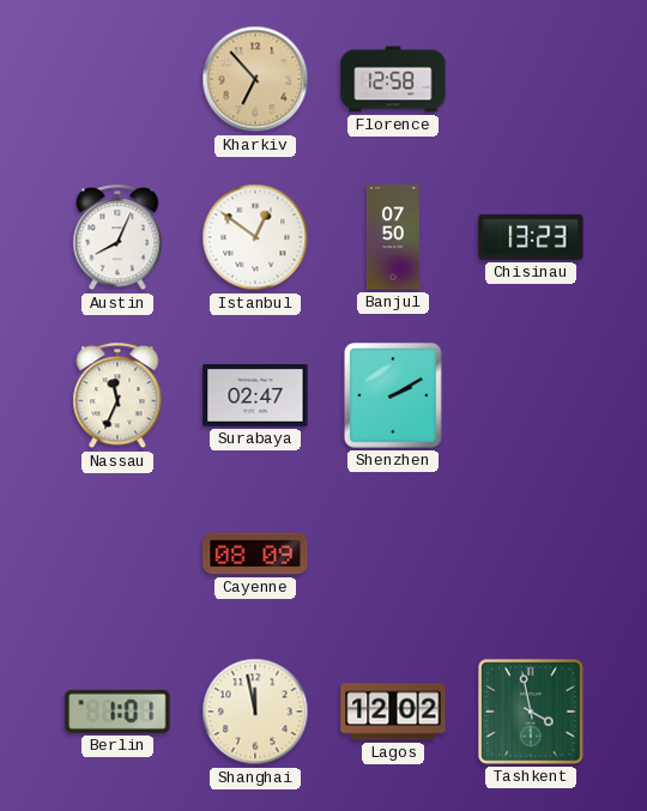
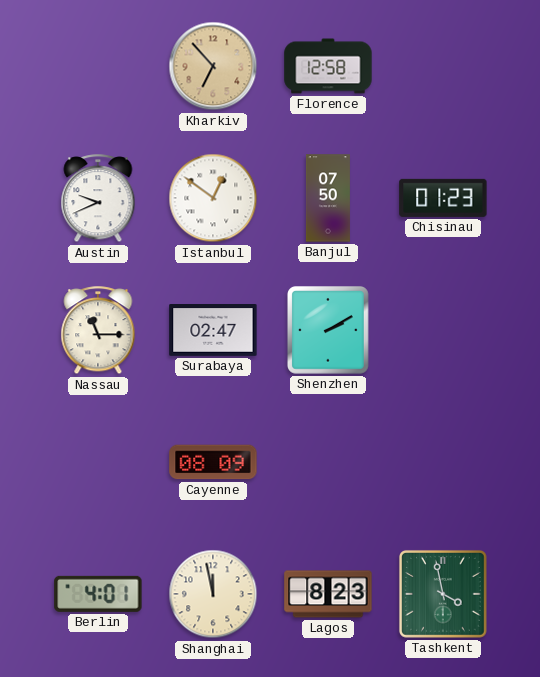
Austin: 8:04 -> 9:41
Chisinau: 13:23 -> 01:23
Nassau: 11:34 -> 11:15
Berlin: 1:01 -> 4:01
Lagos: 12:02 -> 8:23
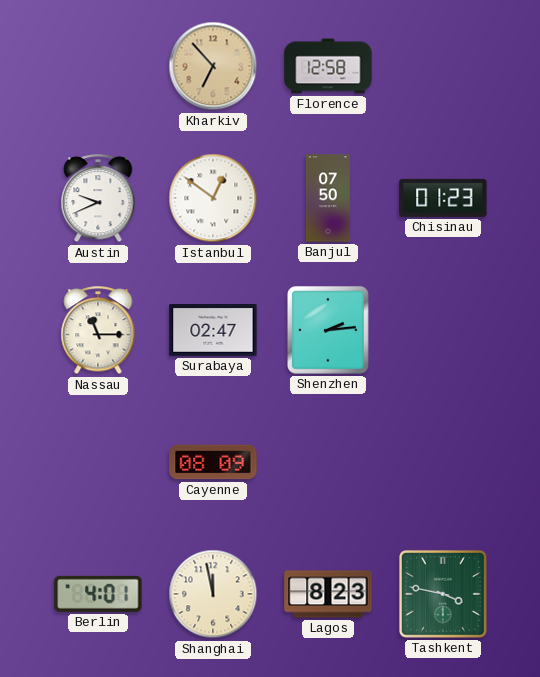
Shenzhen: 2:10 -> 2:14
Tashkent: 3:58 -> 3:47
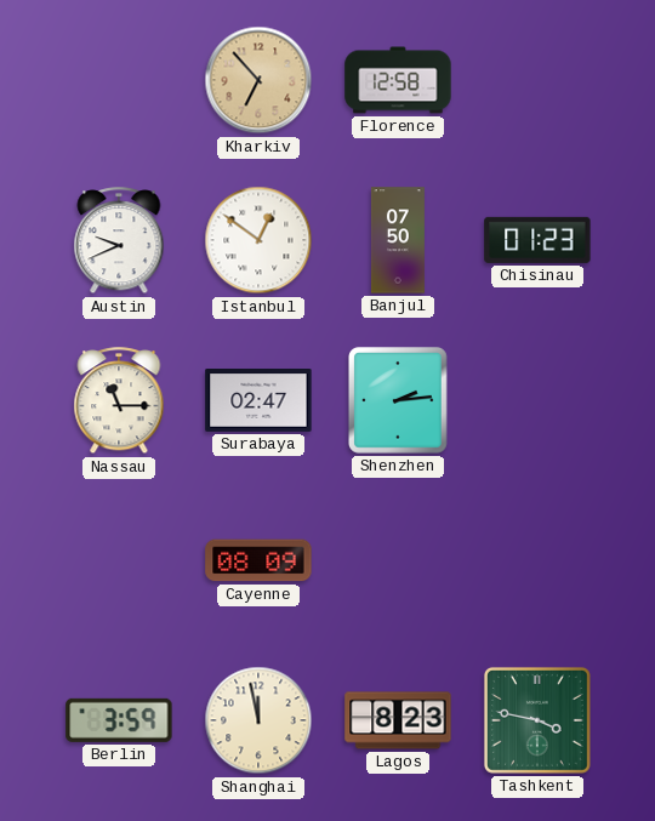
Berlin: 4:01 -> 3:59
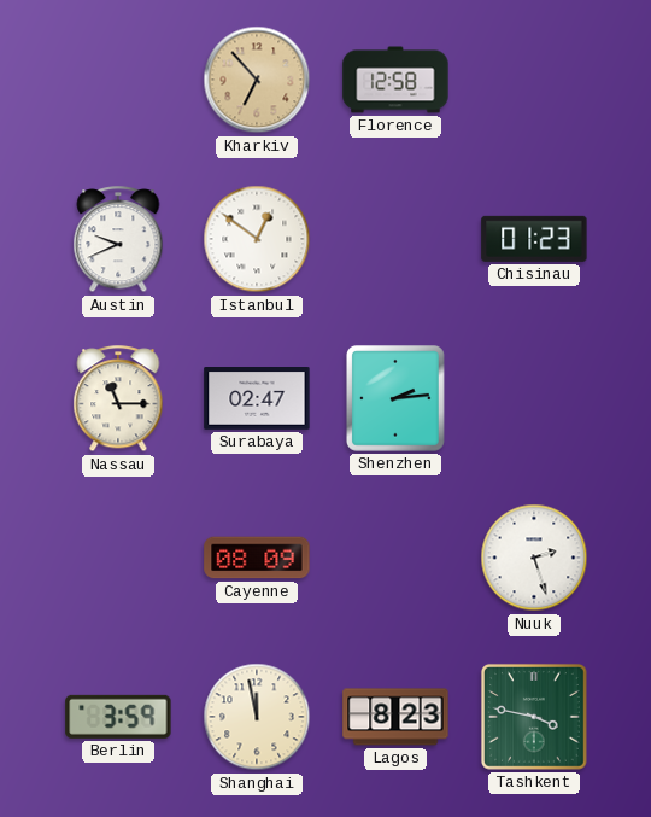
Banjul: 07:50 -> none
Nuuk: none -> 2:27
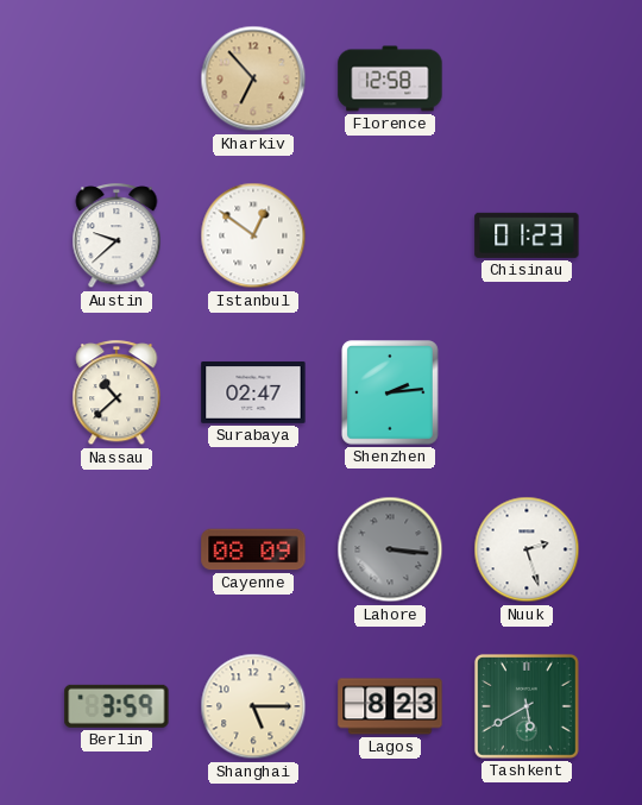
Austin: 9:41 -> 9:38
Nassau: 11:15 -> 10:38
Lahore: none -> 3:16
Shanghai: 11:58 -> 5:15
Tashkent: 3:47 -> 5:40
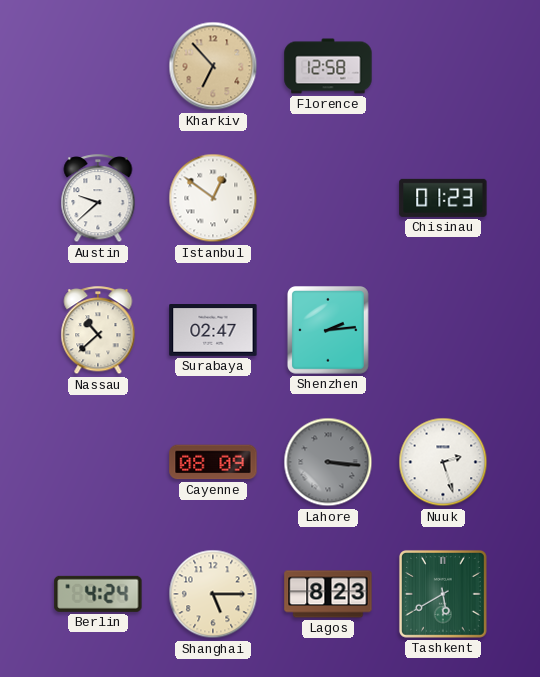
Berlin: 3:59 -> 4:24
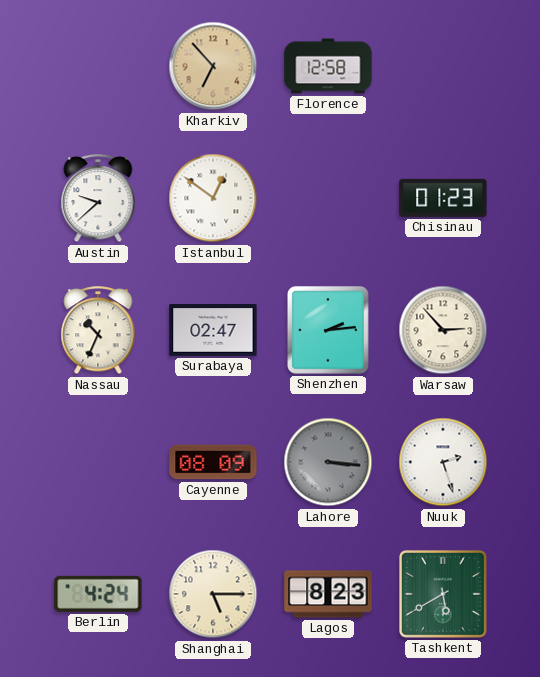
Nassau: 10:38 -> 10:34
Warsaw: none -> 2:53
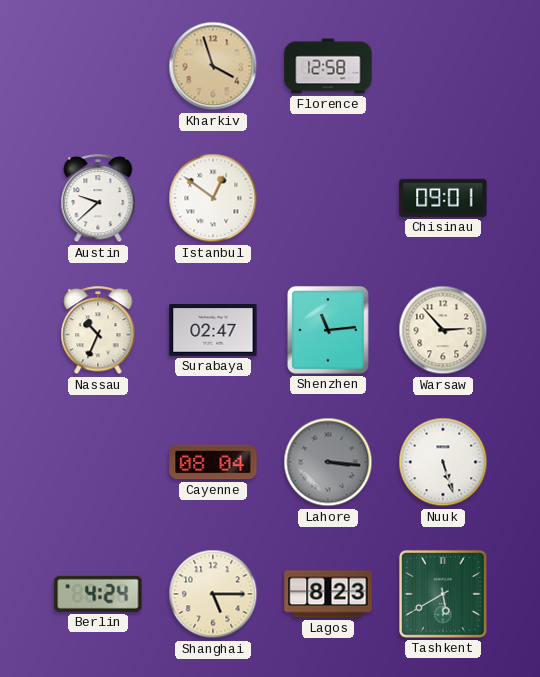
Kharkiv: 6:53 -> 3:57
Chisinau: 01:23 -> 09:01
Shenzhen: 2:14 -> 11:14
Cayenne: 08:09 -> 08:04
Nuuk: 2:27 -> 5:27
